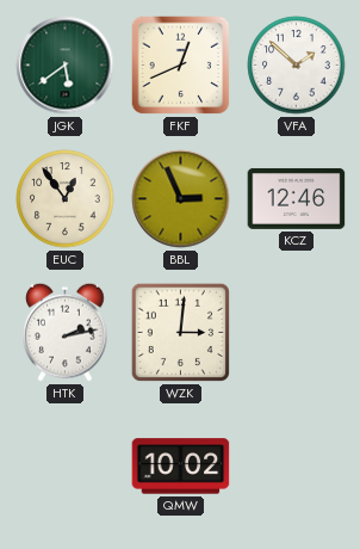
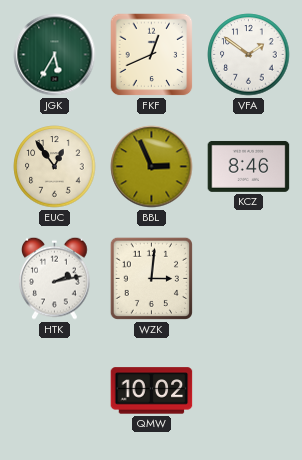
JGK: 5:39 -> 5:35
VFA: 1:52 -> 1:51
KCZ: 12:46 -> 8:46
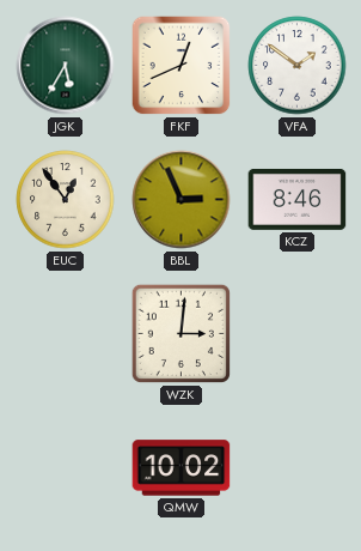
HTK: 2:13 -> none
